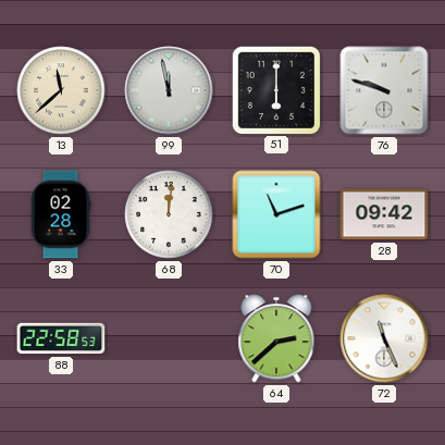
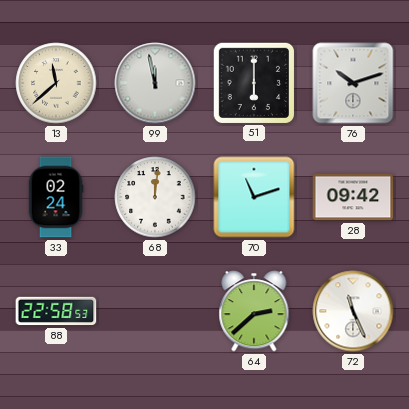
76: 9:48 -> 10:12
33: 02:28 -> 02:24
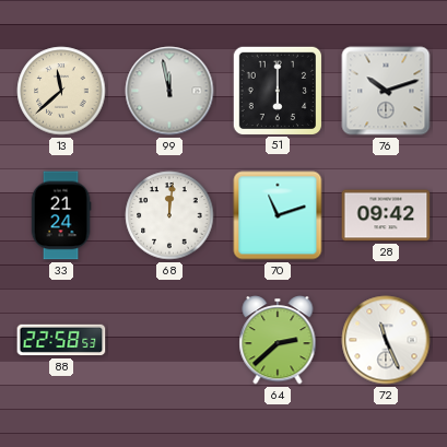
33: 02:24 -> 21:24
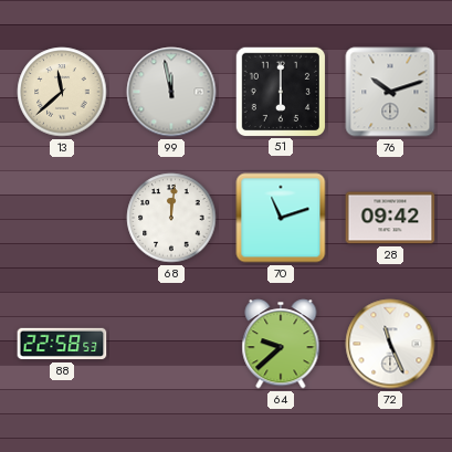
33: 21:24 -> none
64: 2:38 -> 9:38
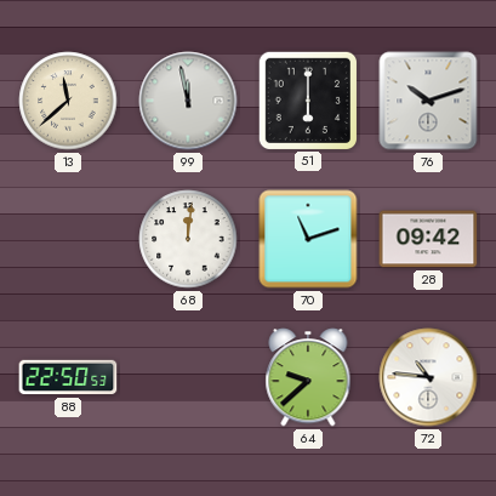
88: 22:58 -> 22:50
72: 11:26 -> 10:46
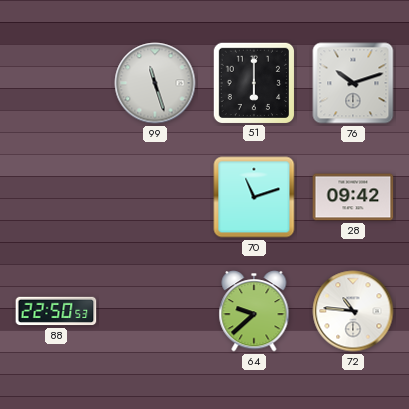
13: 11:38 -> none
99: 11:58 -> 11:27
68: 12:01 -> none
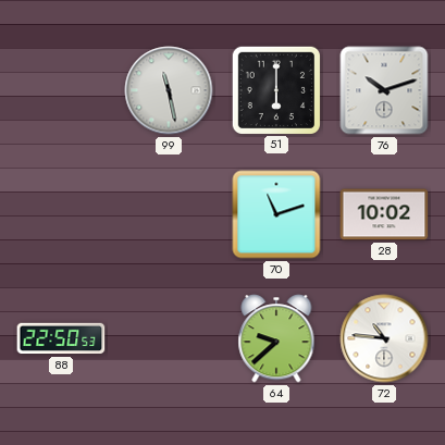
99: 11:27 -> 11:28
28: 09:42 -> 10:02
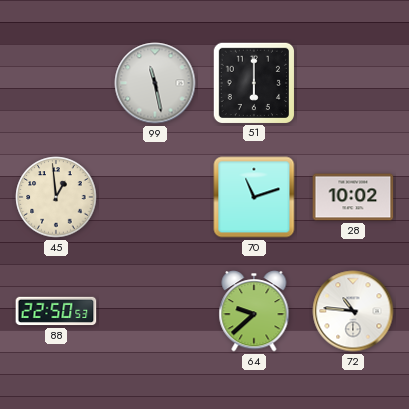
76: 10:12 -> none
45: none -> 12:59
